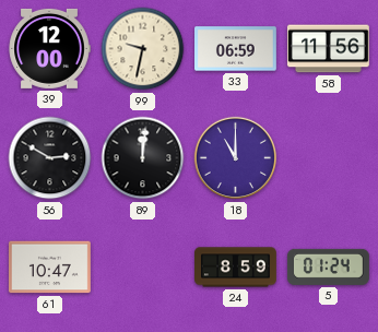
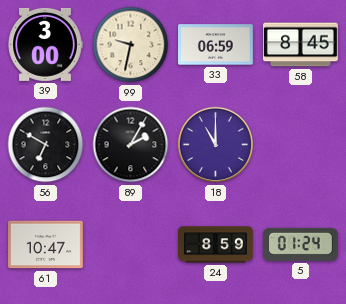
39: 12:00 -> 3:00
58: 11:56 -> 8:45
56: 2:50 -> 6:50
89: 12:01 -> 2:05
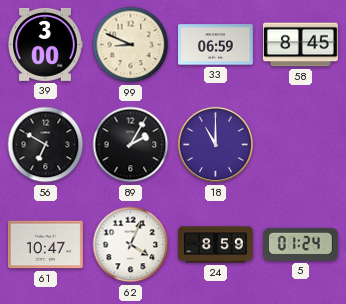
99: 9:32 -> 8:49
62: none -> 4:04
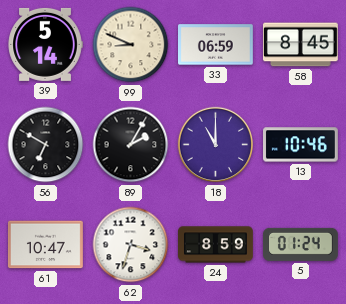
39: 3:00 -> 5:14
13: none -> 10:46
62: 4:04 -> 3:33
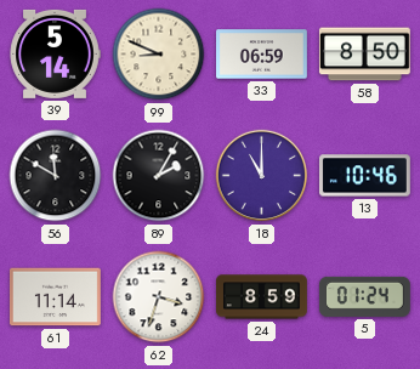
58: 8:45 -> 8:50
56: 6:50 -> 11:50
61: 10:47 -> 11:14
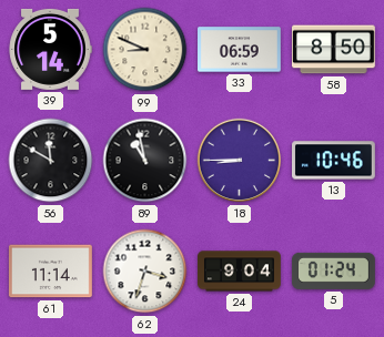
89: 2:05 -> 10:58
18: 11:00 -> 8:45
24: 8:59 -> 9:04
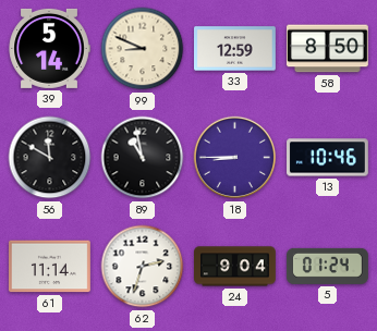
33: 06:59 -> 12:59
62: 3:33 -> 2:33
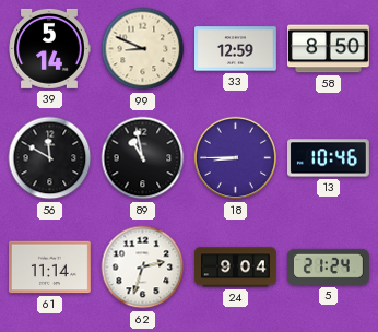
5: 01:24 -> 21:24
